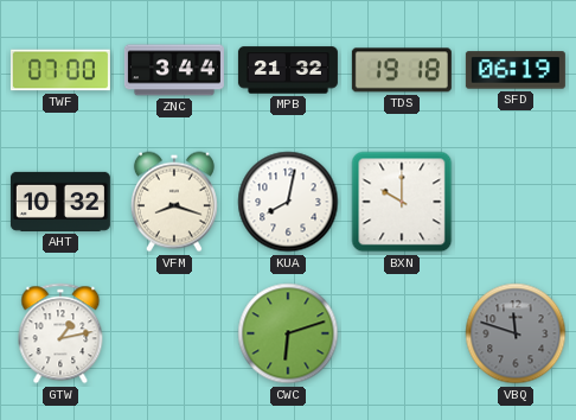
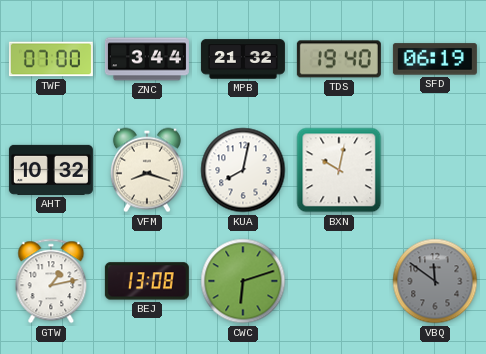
TDS: 19:18 -> 19:40
BXN: 10:00 -> 10:02
BEJ: none -> 13:08
VBQ: 11:48 -> 11:51
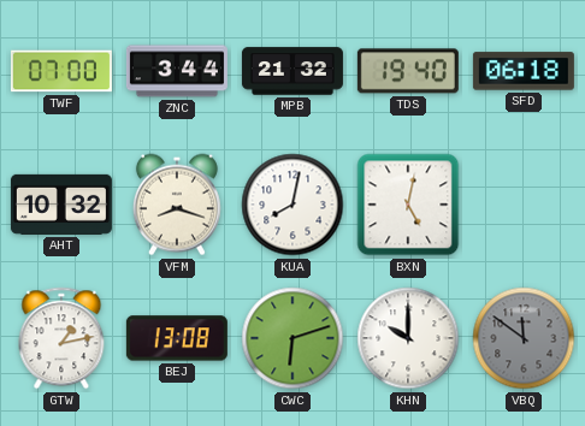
SFD: 06:19 -> 06:18
BXN: 10:02 -> 5:02
KHN: none -> 10:00
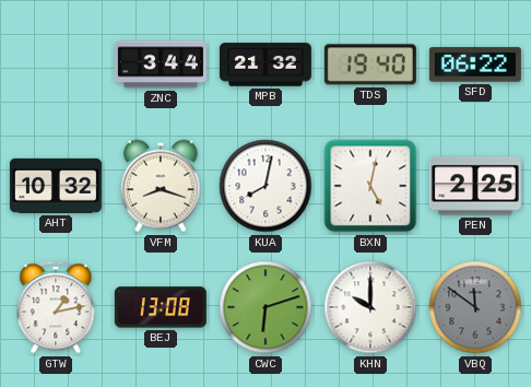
TWF: 07:00 -> none
SFD: 06:18 -> 06:22
PEN: none -> 2:25
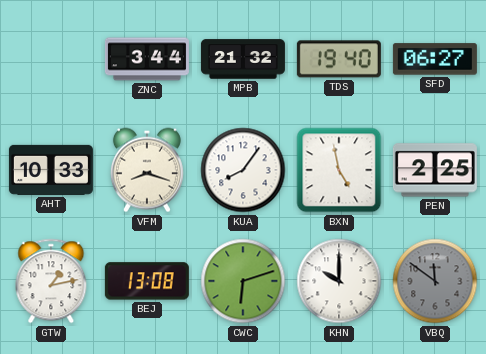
SFD: 06:22 -> 06:27
AHT: 10:32 -> 10:33
KUA: 8:02 -> 8:06
BXN: 5:02 -> 4:58
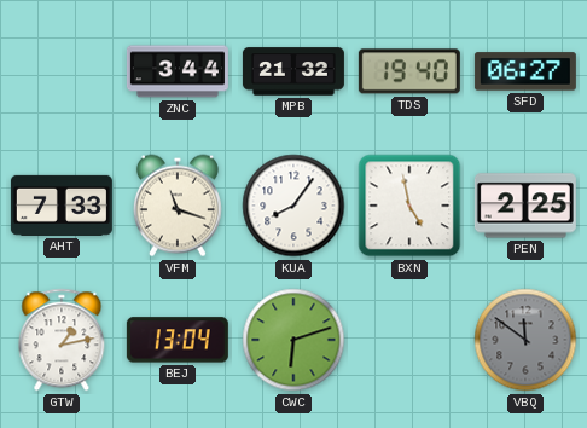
AHT: 10:33 -> 7:33
VFM: 8:18 -> 11:18
BEJ: 13:08 -> 13:04
KHN: 10:00 -> none
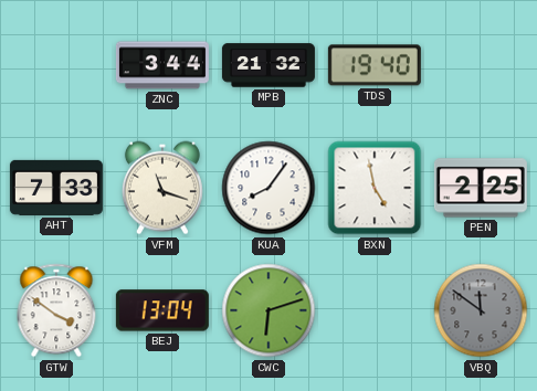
SFD: 06:27 -> none
GTW: 1:13 -> 3:51
